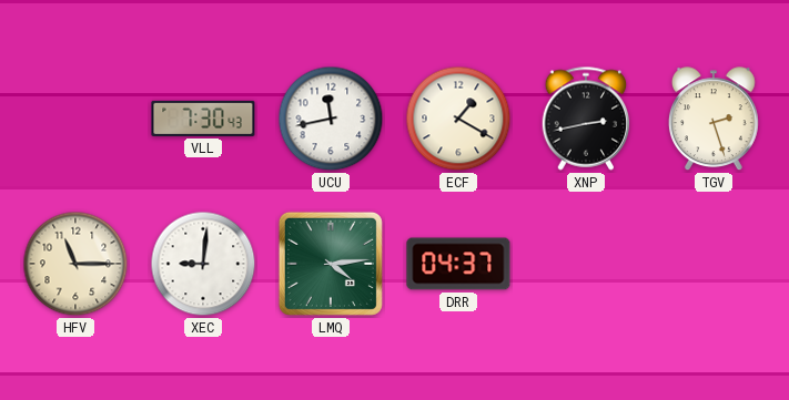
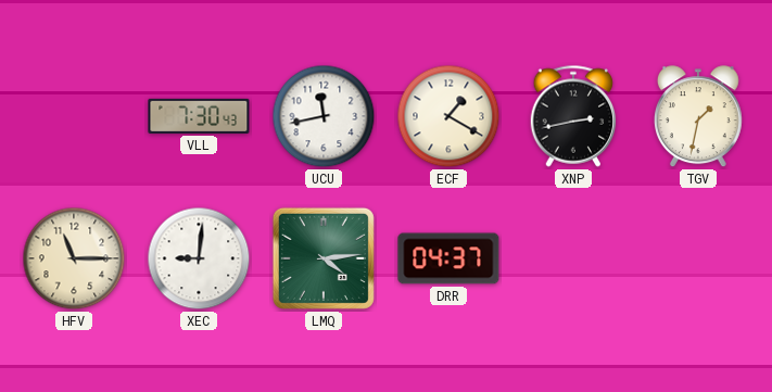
TGV: 2:27 -> 1:32
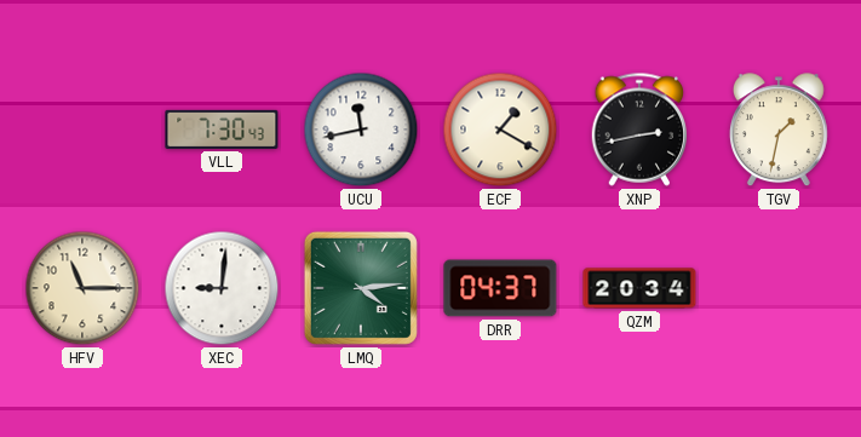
QZM: none -> 20:34
